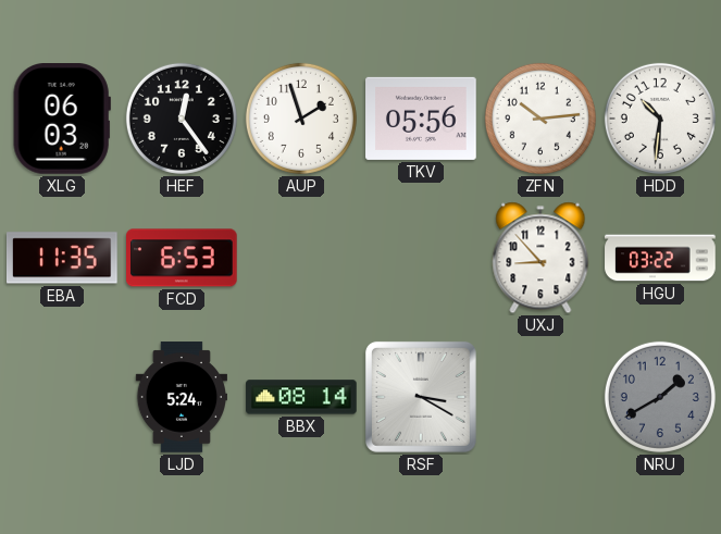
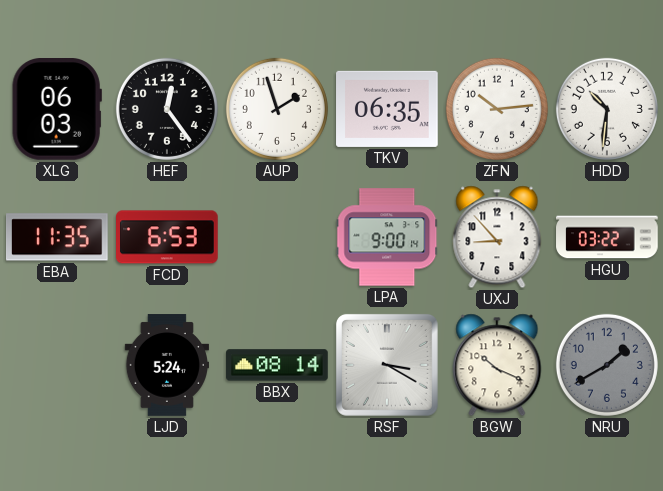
TKV: 05:56 -> 06:35
LPA: none -> 9:00
BGW: none -> 10:19
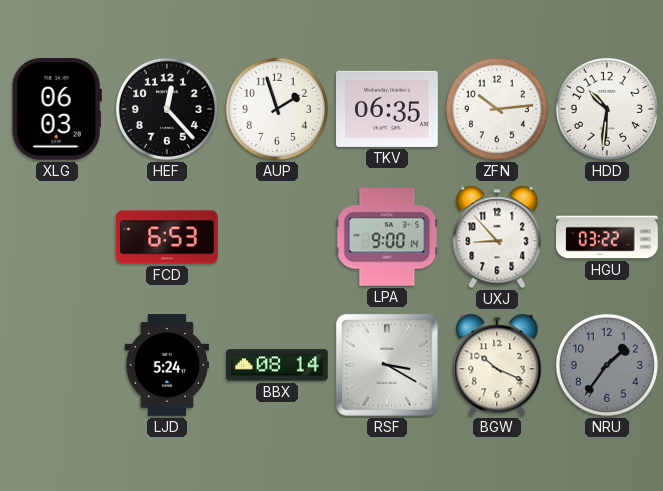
HEF: 12:24 -> 12:23
EBA: 11:35 -> none
NRU: 1:40 -> 1:36
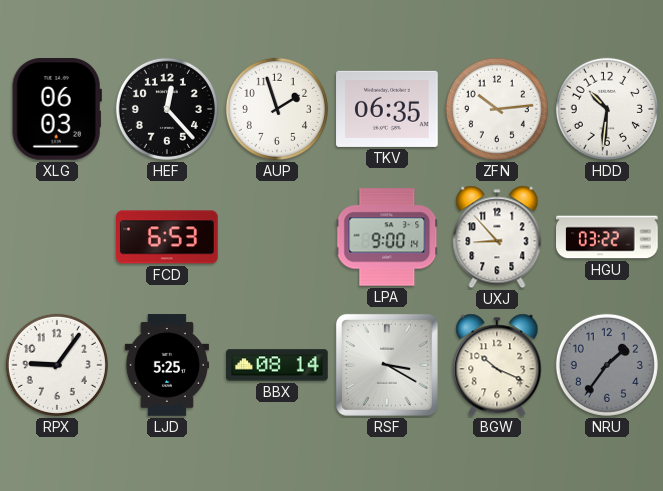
RPX: none -> 9:06
LJD: 5:24 -> 5:25
